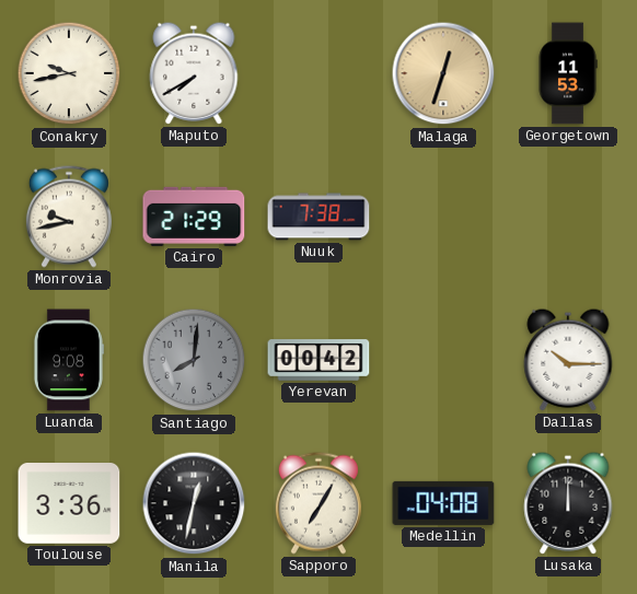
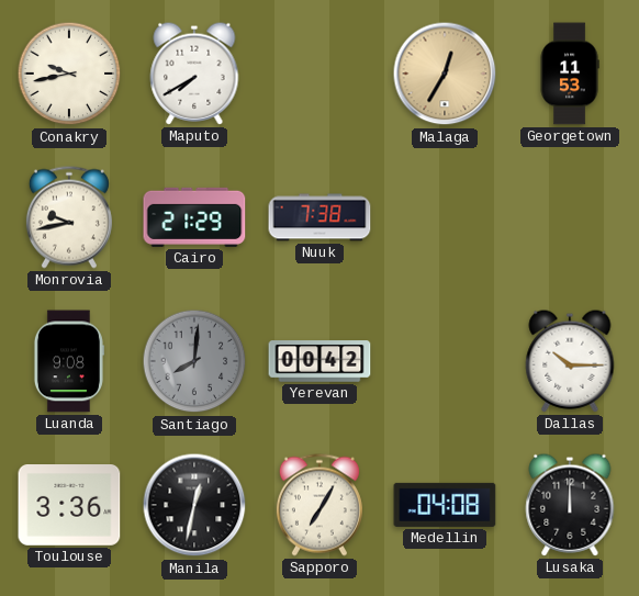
Malaga: 12:33 -> 12:35
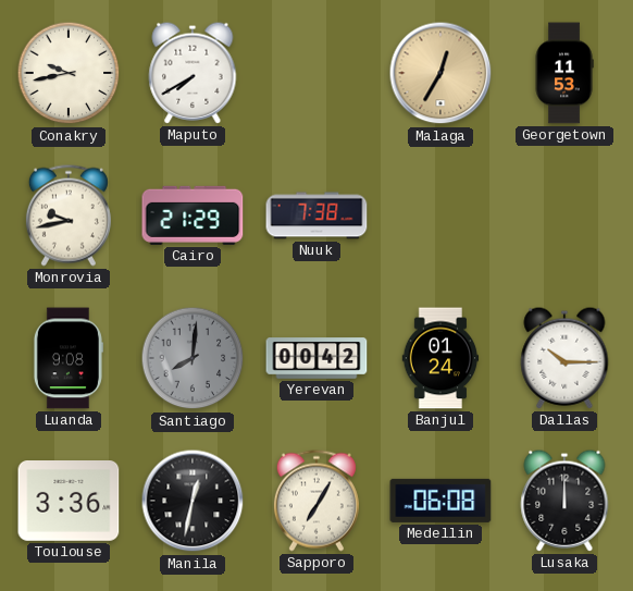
Banjul: none -> 01:24
Medellin: 04:08 -> 06:08
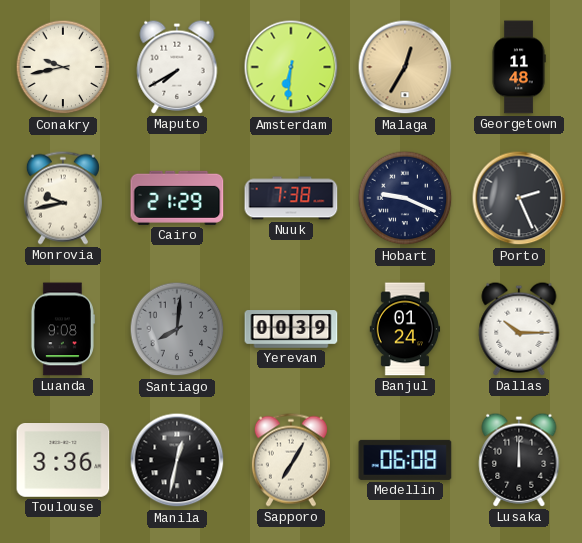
Amsterdam: none -> 6:31
Georgetown: 11:53 -> 11:48
Hobart: none -> 9:19
Porto: none -> 2:26
Yerevan: 00:42 -> 00:39
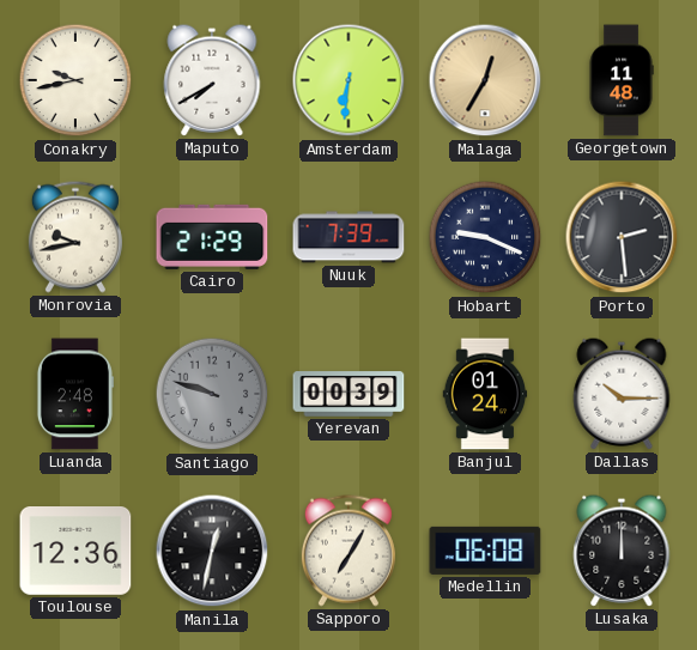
Nuuk: 7:38 -> 7:39
Porto: 2:26 -> 2:29
Luanda: 9:08 -> 2:48
Santiago: 8:01 -> 9:48
Toulouse: 3:36 -> 12:36
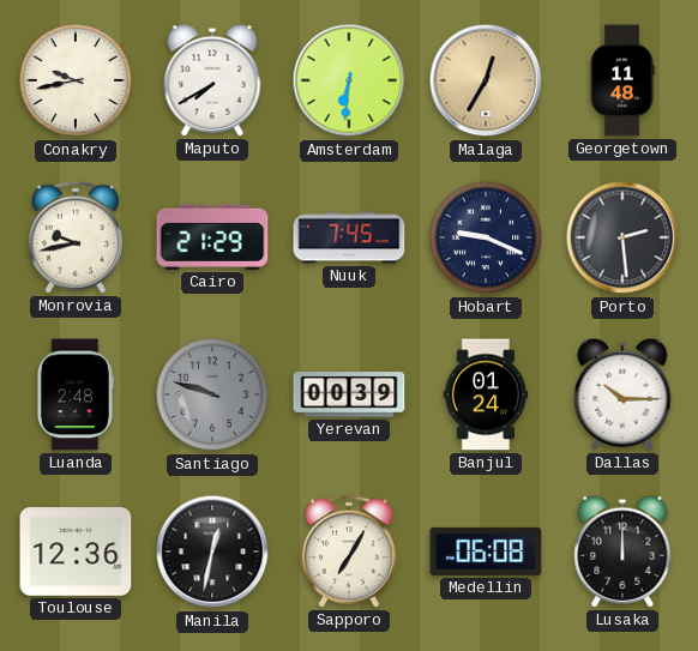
Nuuk: 7:39 -> 7:45
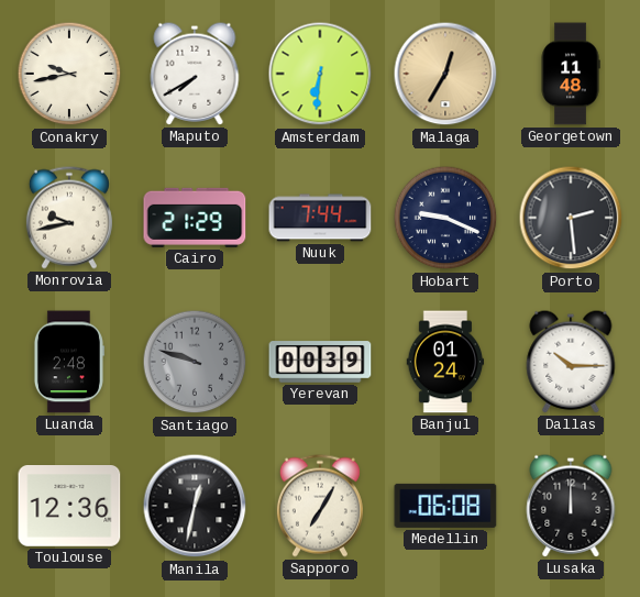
Nuuk: 7:45 -> 7:44
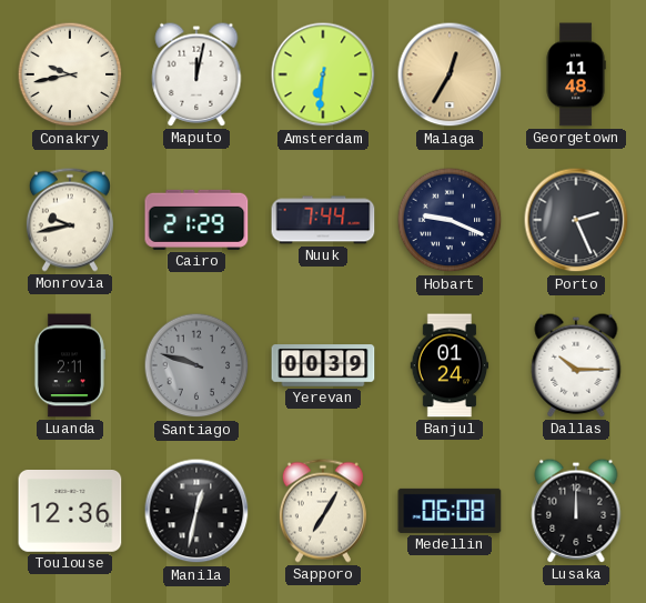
Maputo: 7:40 -> 12:02
Porto: 2:29 -> 2:26
Luanda: 2:48 -> 2:11
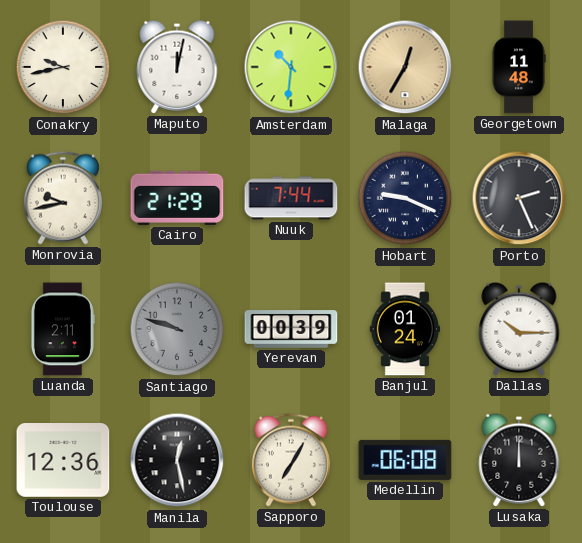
Amsterdam: 6:31 -> 10:31
Manila: 12:32 -> 12:28
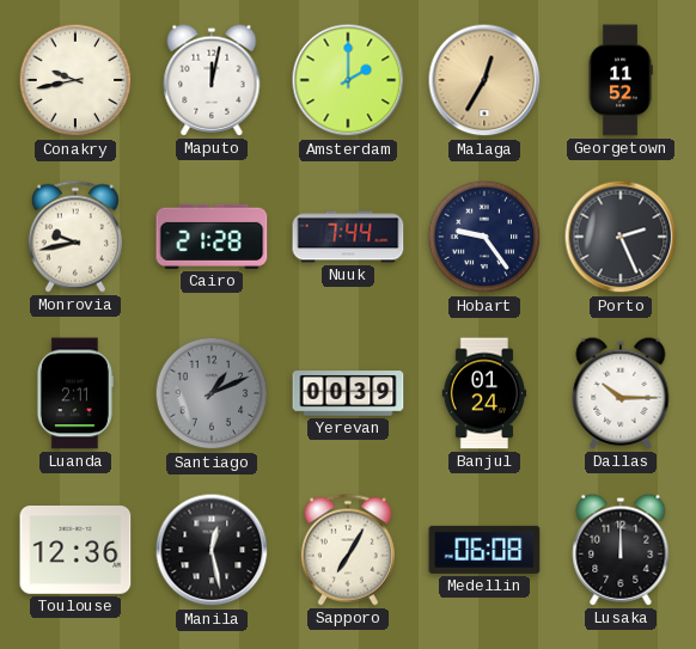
Amsterdam: 10:31 -> 2:00
Georgetown: 11:48 -> 11:52
Cairo: 21:29 -> 21:28
Hobart: 9:19 -> 9:24
Santiago: 9:48 -> 1:11
